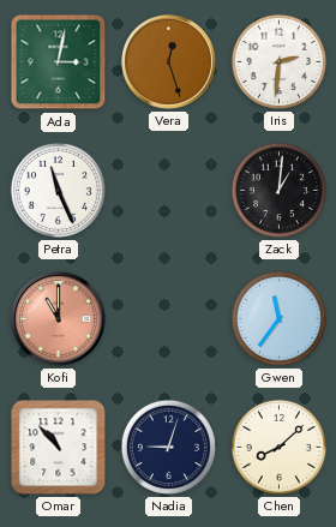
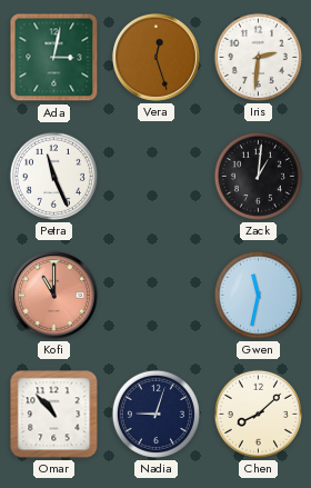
Gwen: 11:36 -> 11:32
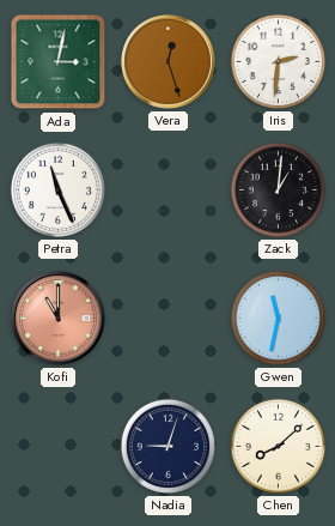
Omar: 10:53 -> none
